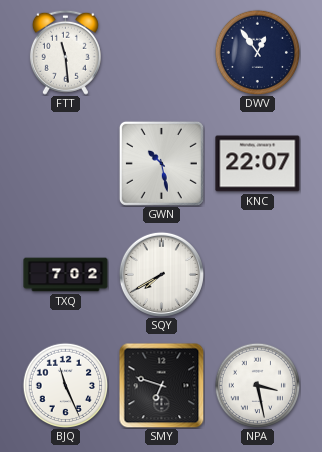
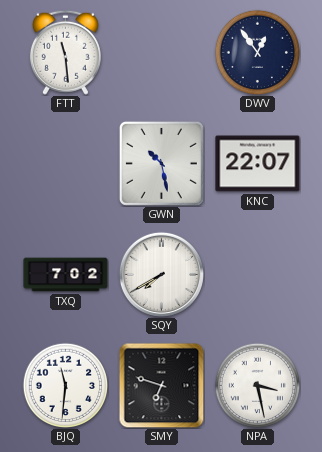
BJQ: 11:26 -> 11:31
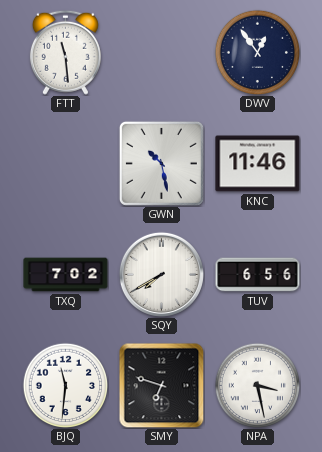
KNC: 22:07 -> 11:46
TUV: none -> 6:56
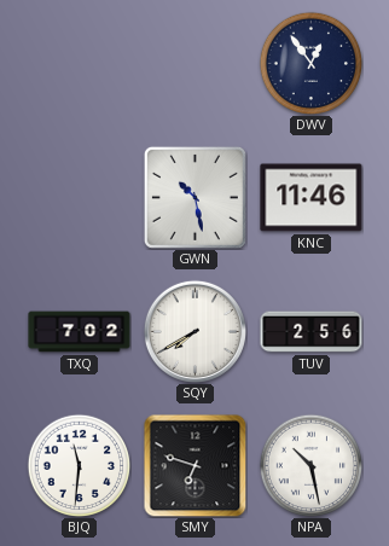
FTT: 11:29 -> none
TUV: 6:56 -> 2:56
NPA: 3:28 -> 10:28
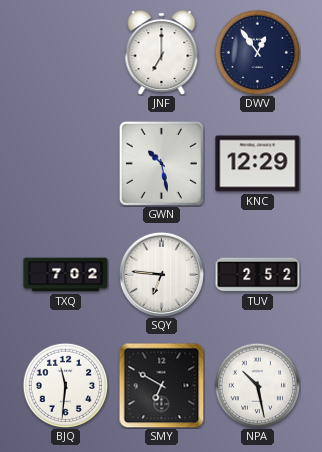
JNF: none -> 7:00
KNC: 11:46 -> 12:29
SQY: 7:40 -> 6:46
TUV: 2:56 -> 2:52
SMY: 6:48 -> 6:50
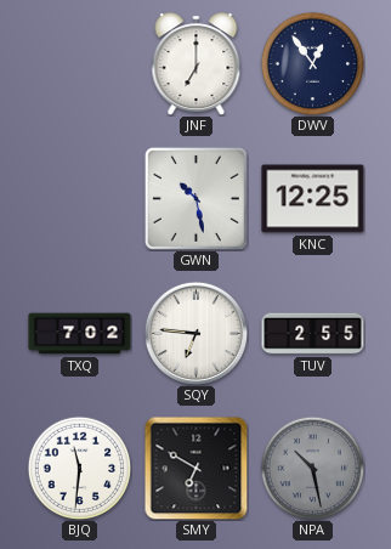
KNC: 12:29 -> 12:25
TUV: 2:52 -> 2:55
NPA dial: white -> grey
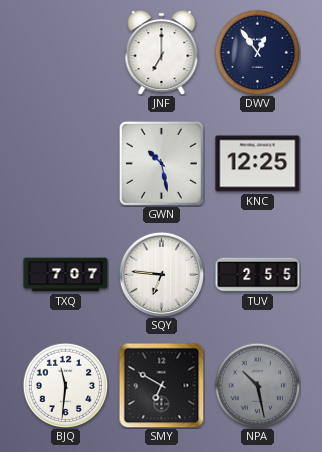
TXQ: 7:02 -> 7:07
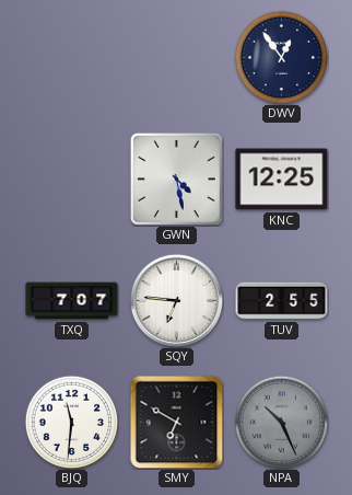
JNF: 7:00 -> none
GWN: 10:28 -> 4:28
NPA: 10:28 -> 10:26
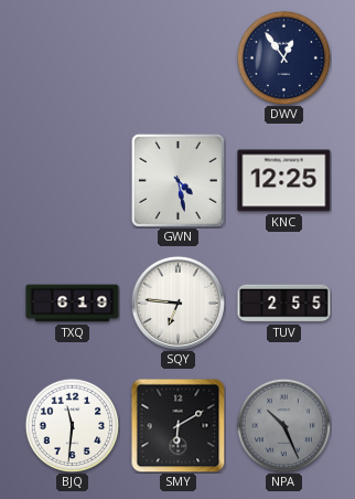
TXQ: 7:07 -> 6:19
SMY: 6:50 -> 6:10
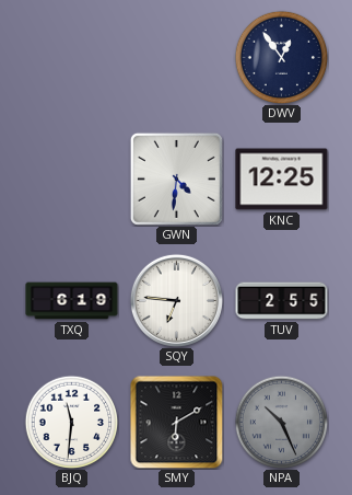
GWN: 4:28 -> 4:31
